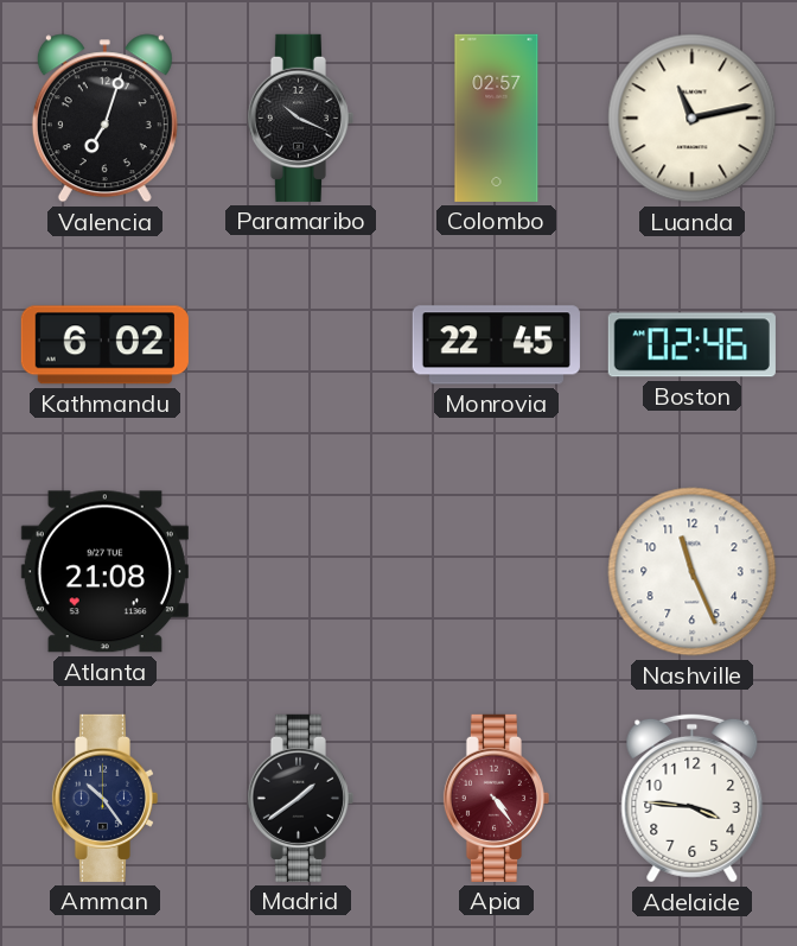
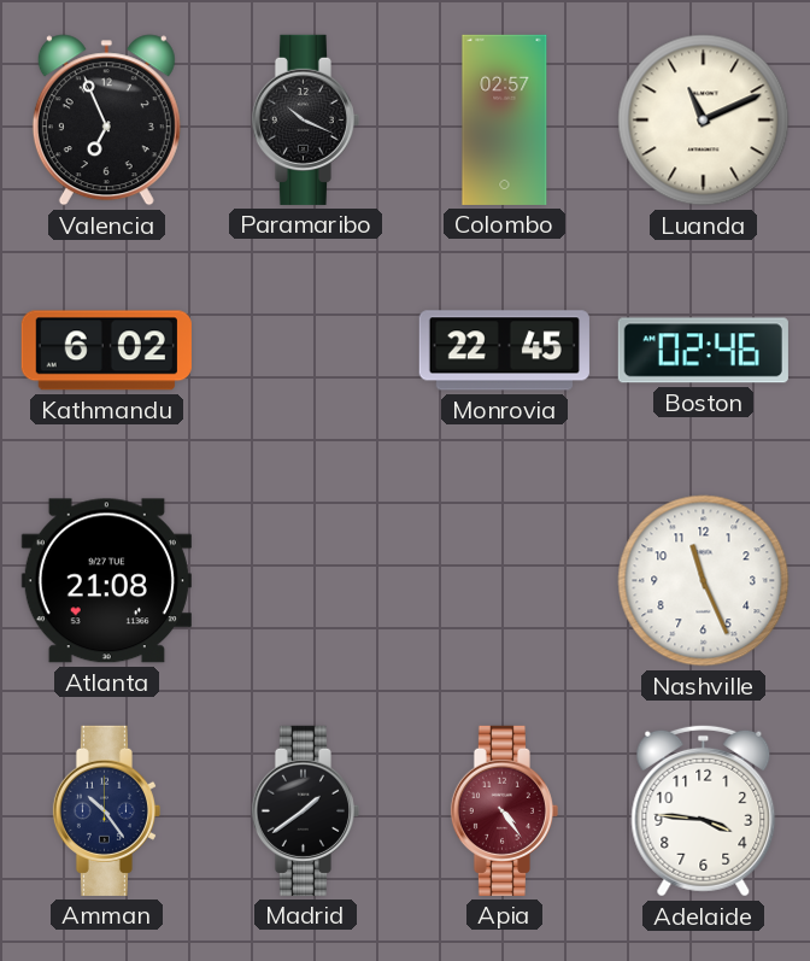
Valencia: 7:03 -> 6:56
Luanda: 11:13 -> 11:11
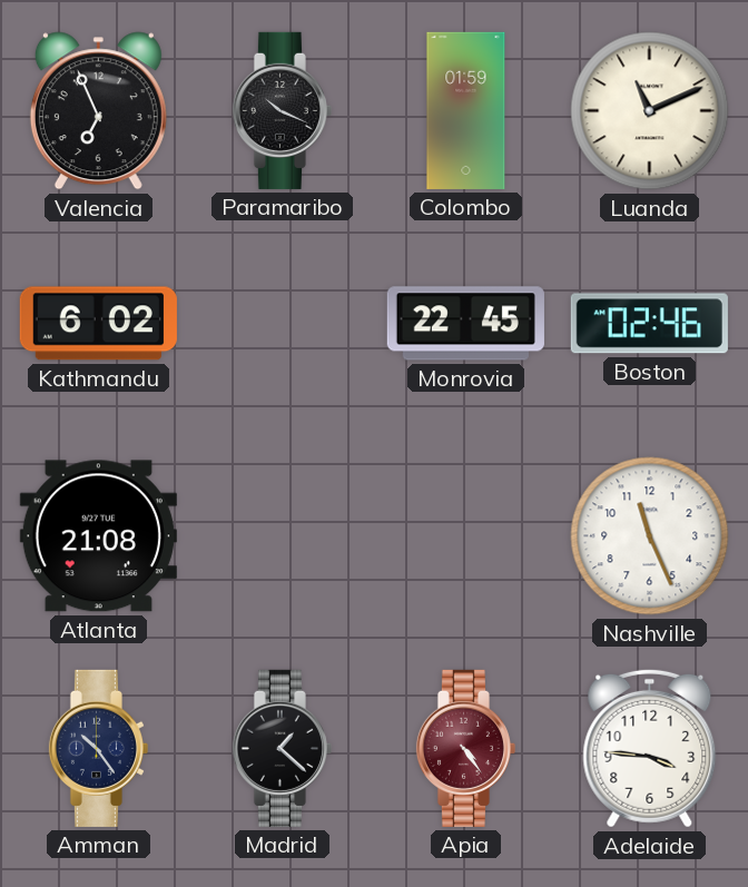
Colombo: 02:57 -> 01:59
Madrid: 1:39 -> 1:22
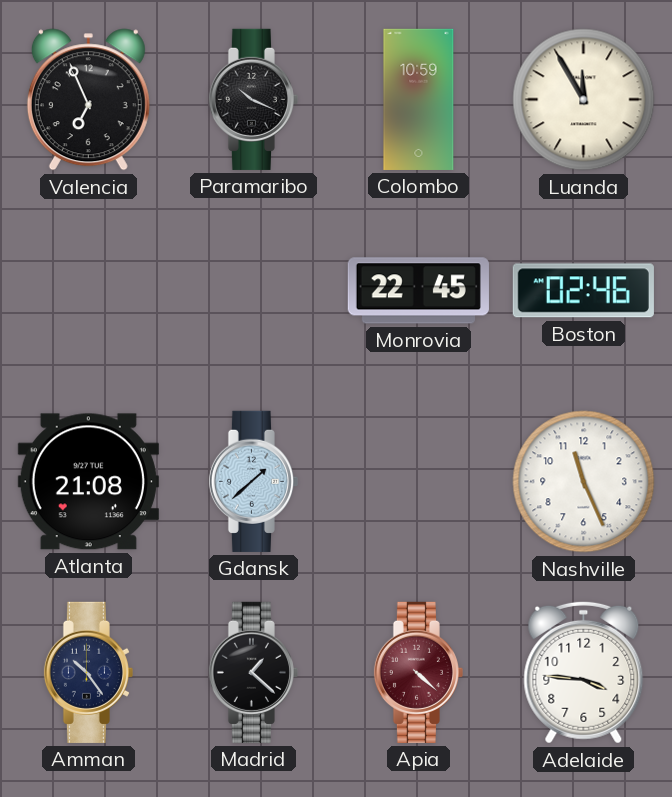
Colombo: 01:59 -> 10:59
Luanda: 11:11 -> 11:55
Kathmandu: 6:02 -> none
Gdansk: none -> 1:38
Apia: 4:24 -> 4:22
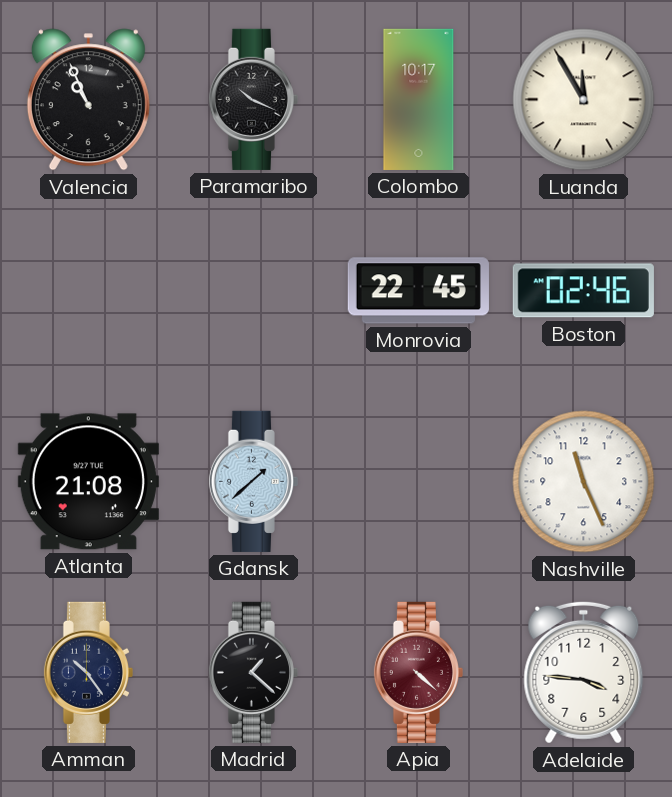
Valencia: 6:56 -> 10:56
Colombo: 10:59 -> 10:17
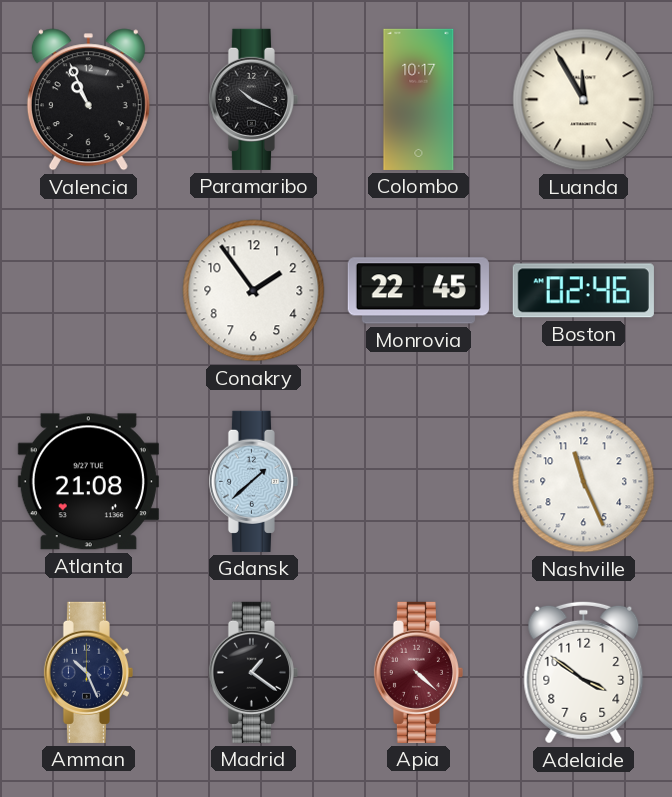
Conakry: none -> 1:54
Amman: 10:24 -> 10:26
Madrid: 1:22 -> 1:21
Adelaide: 3:46 -> 3:51
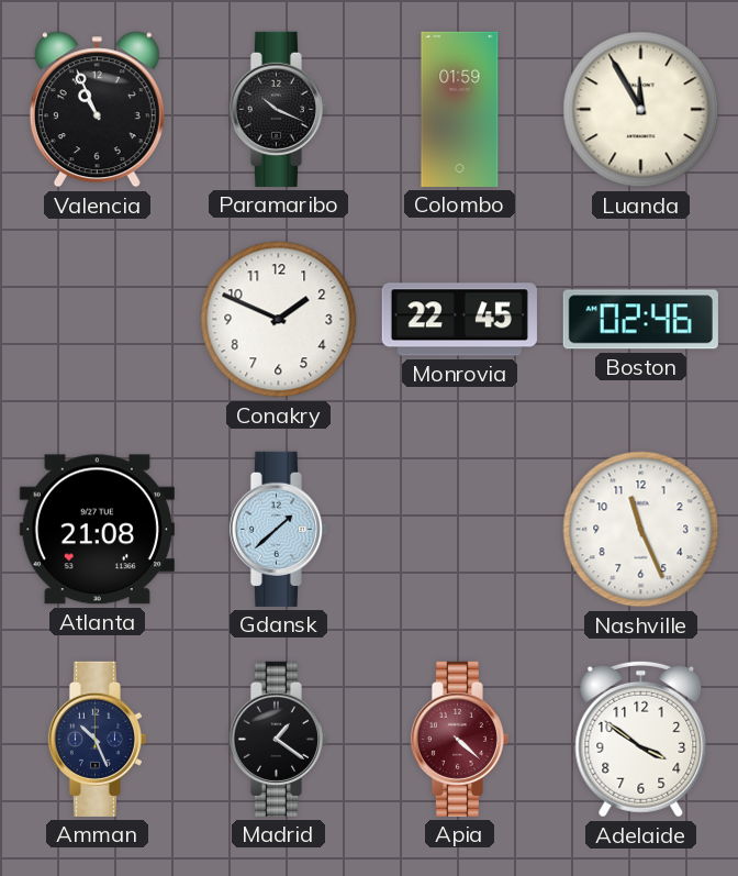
Colombo: 10:17 -> 01:59
Conakry: 1:54 -> 1:49
